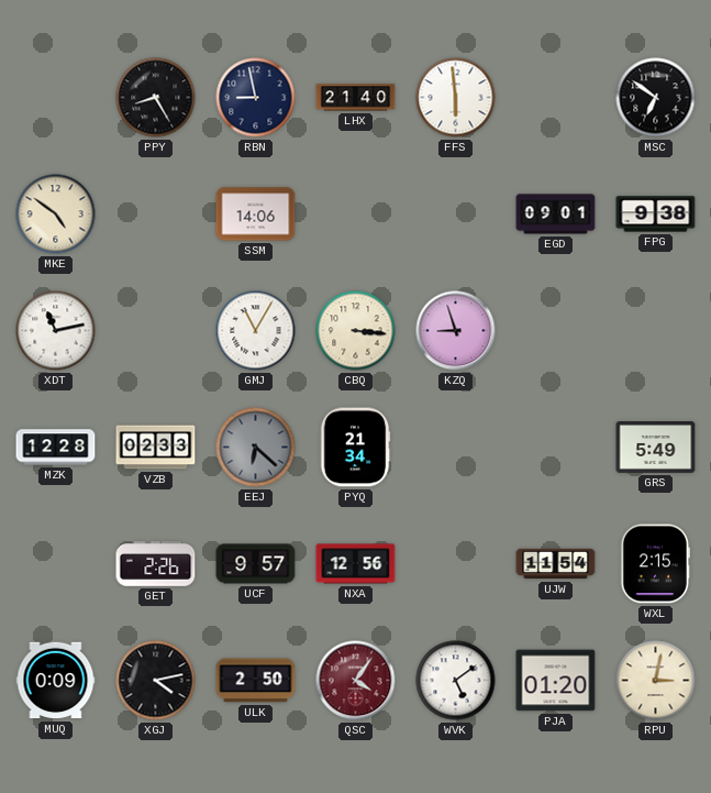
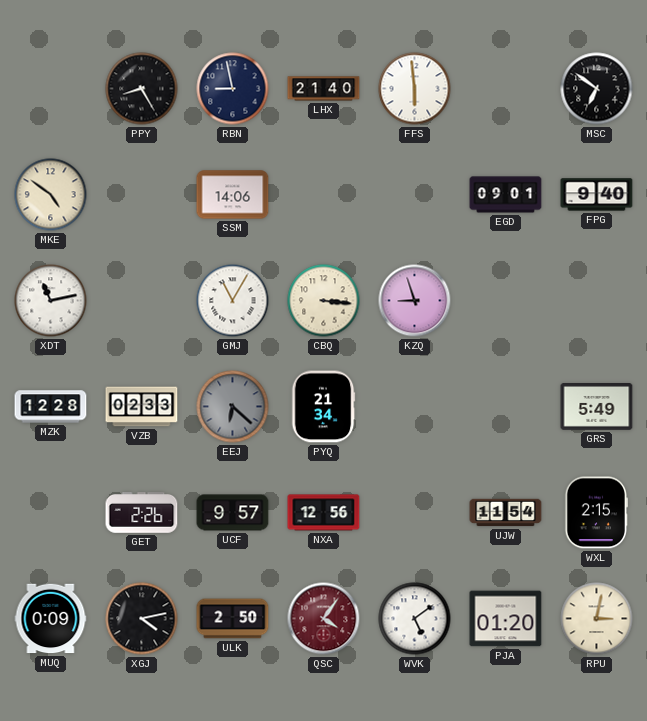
FPG: 9:38 -> 9:40
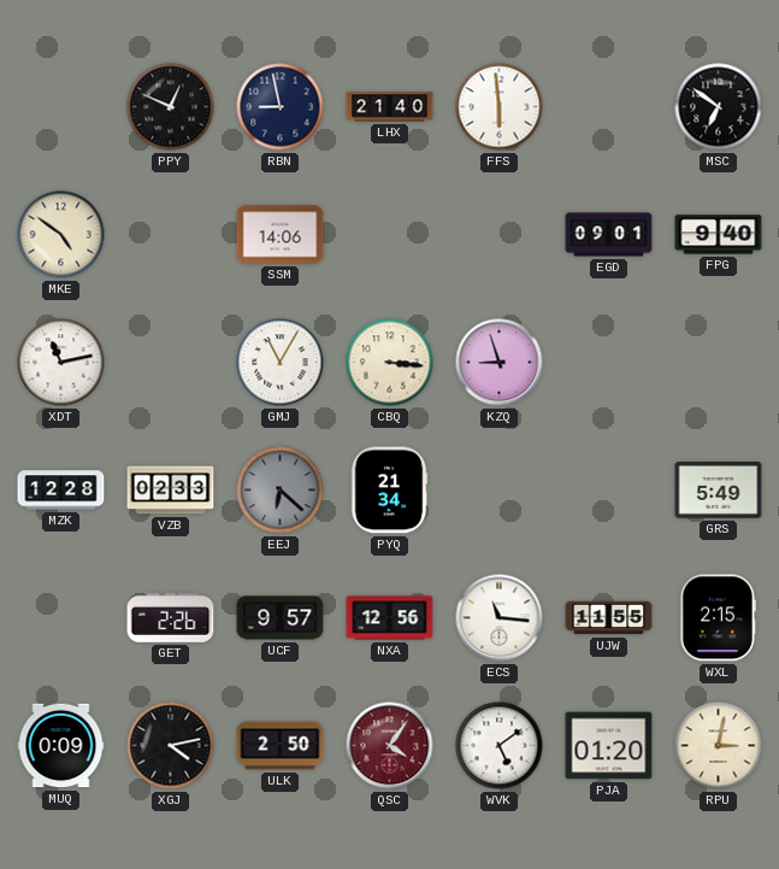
PPY: 8:25 -> 12:49
ECS: none -> 11:16
UJW: 11:54 -> 11:55
